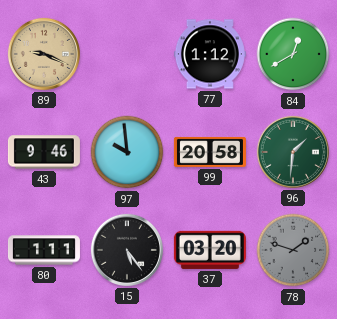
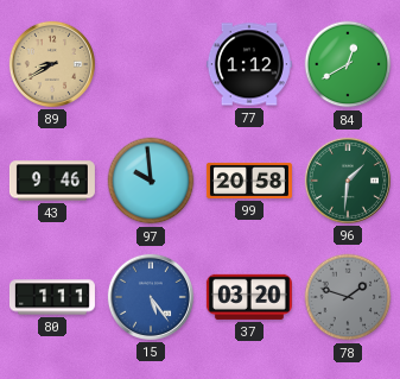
89: 9:19 -> 8:40
15 dial: black -> blue
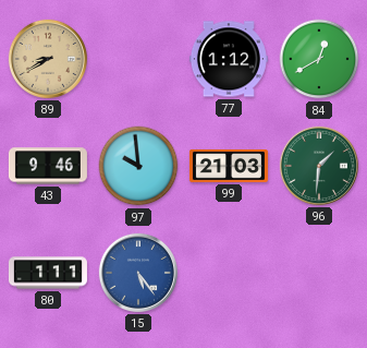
99: 20:58 -> 21:03
37: 03:20 -> none
78: 1:48 -> none
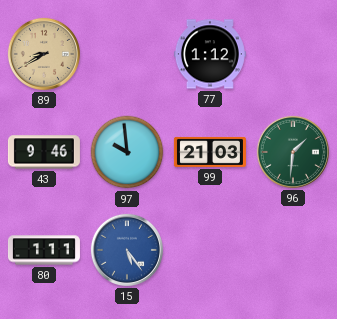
84: 12:40 -> none
